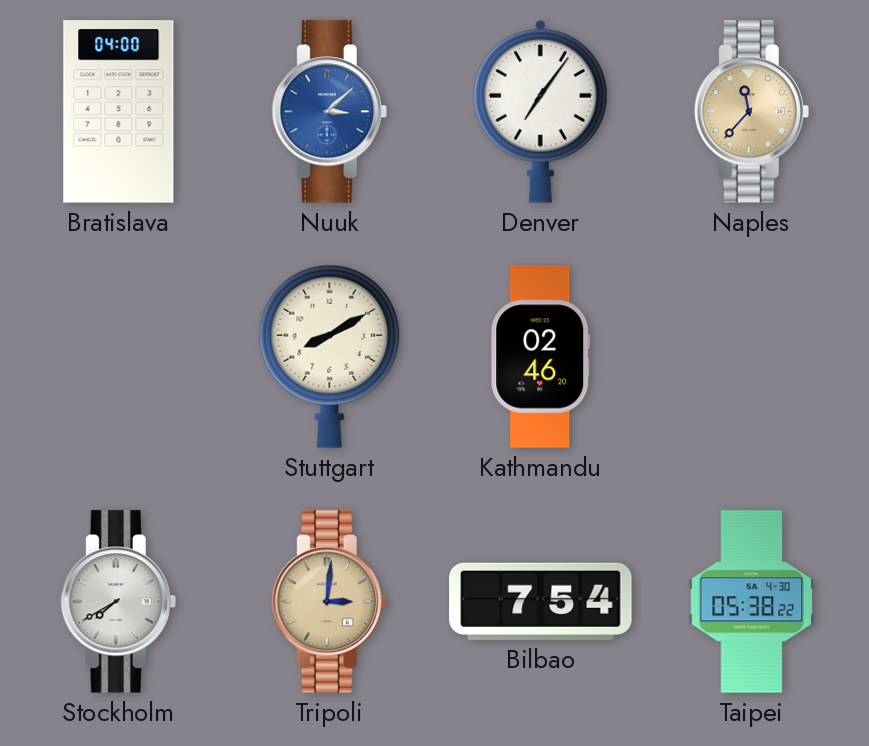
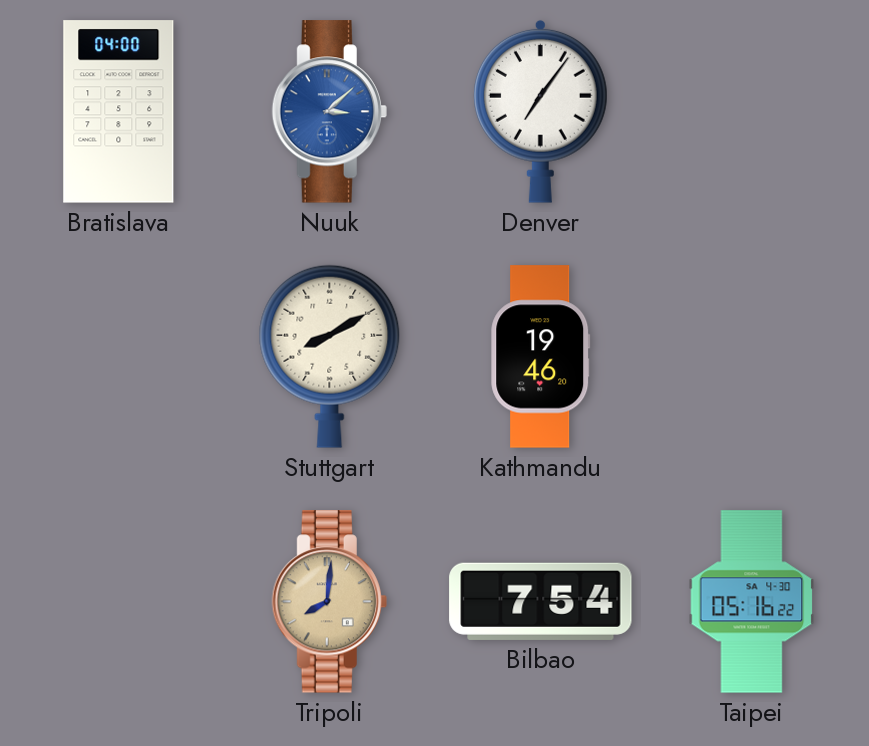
Naples: 11:37 -> none
Kathmandu: 02:46 -> 19:46
Stockholm: 7:40 -> none
Tripoli: 3:01 -> 8:01
Taipei: 05:38 -> 05:16
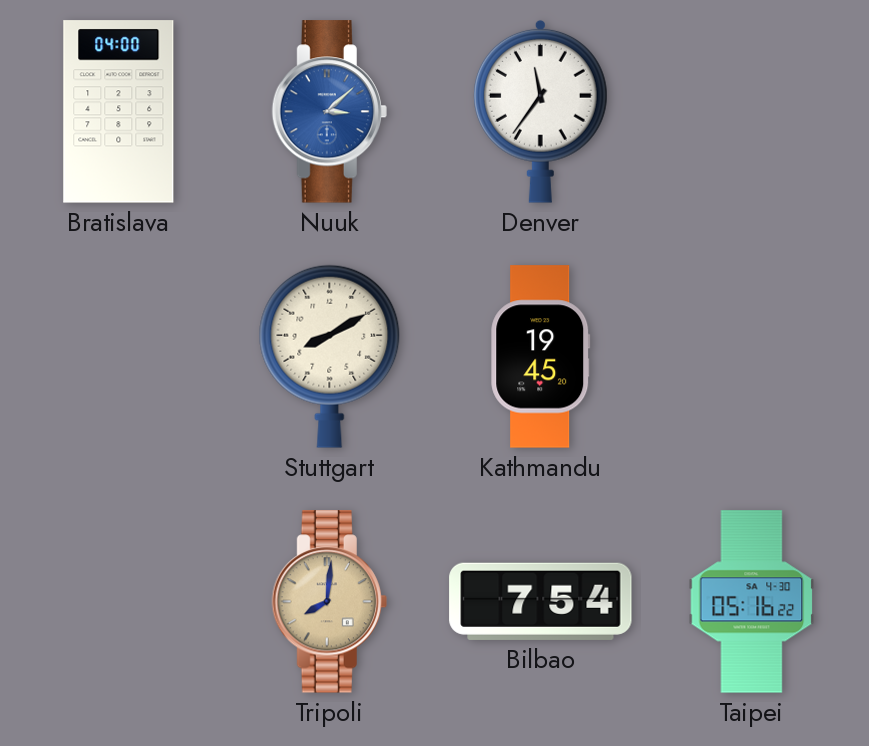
Denver: 7:06 -> 11:36
Kathmandu: 19:46 -> 19:45
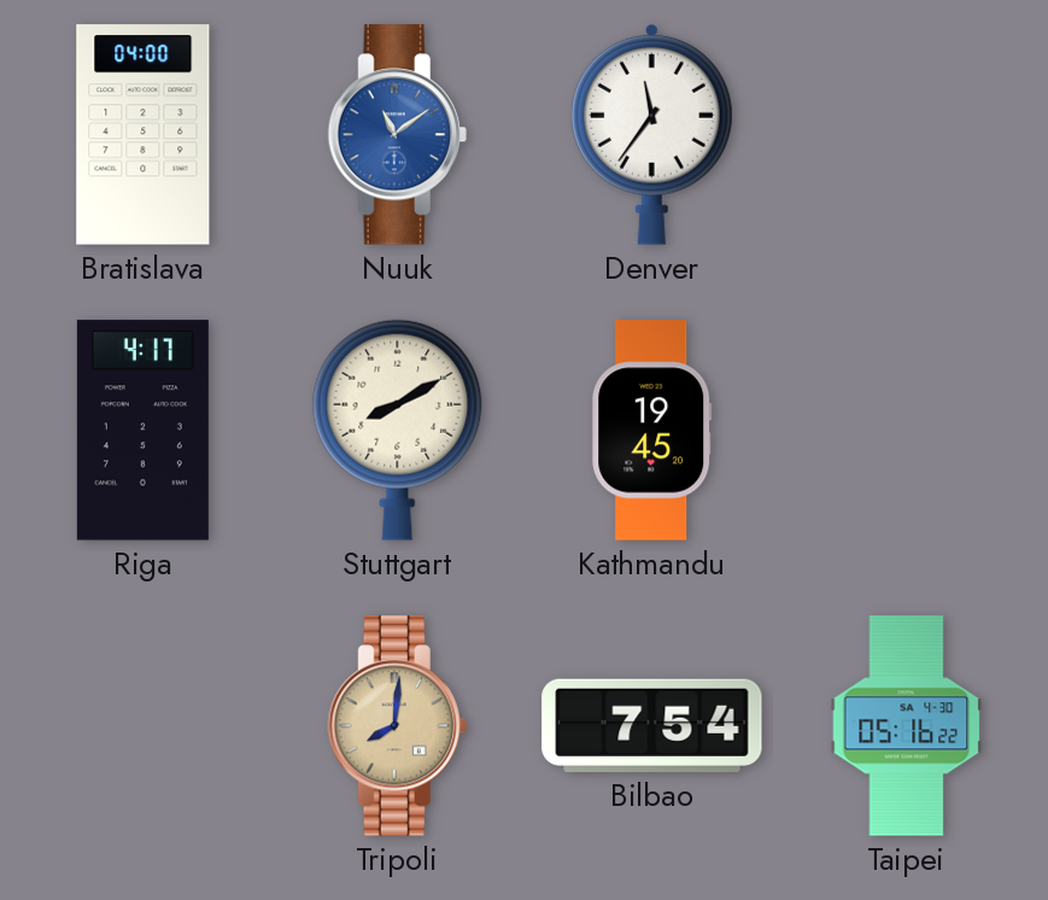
Nuuk: 3:08 -> 11:09
Riga: none -> 4:17
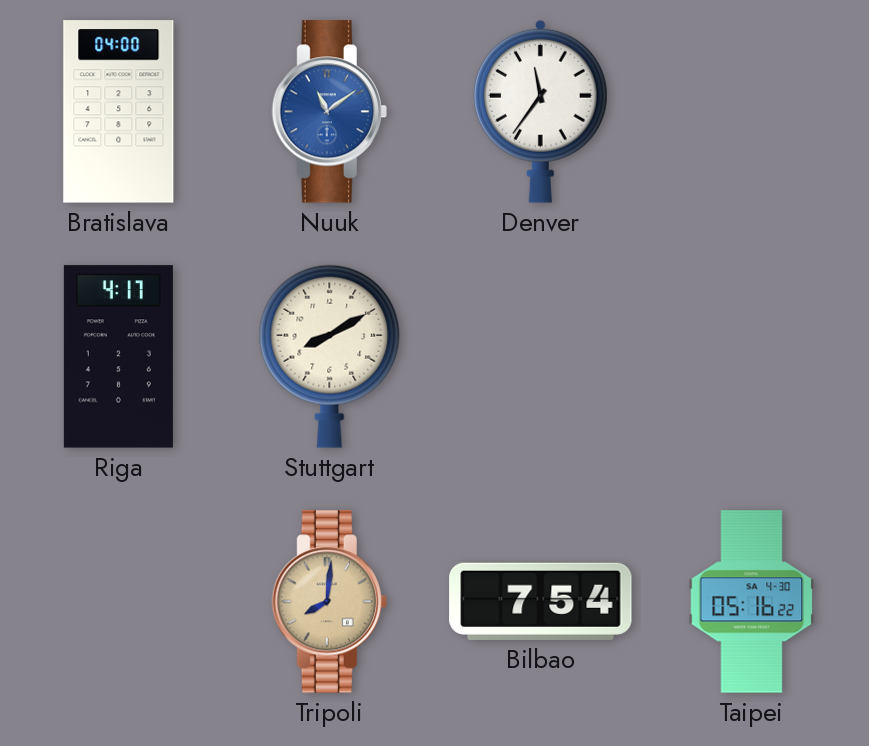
Kathmandu: 19:45 -> none
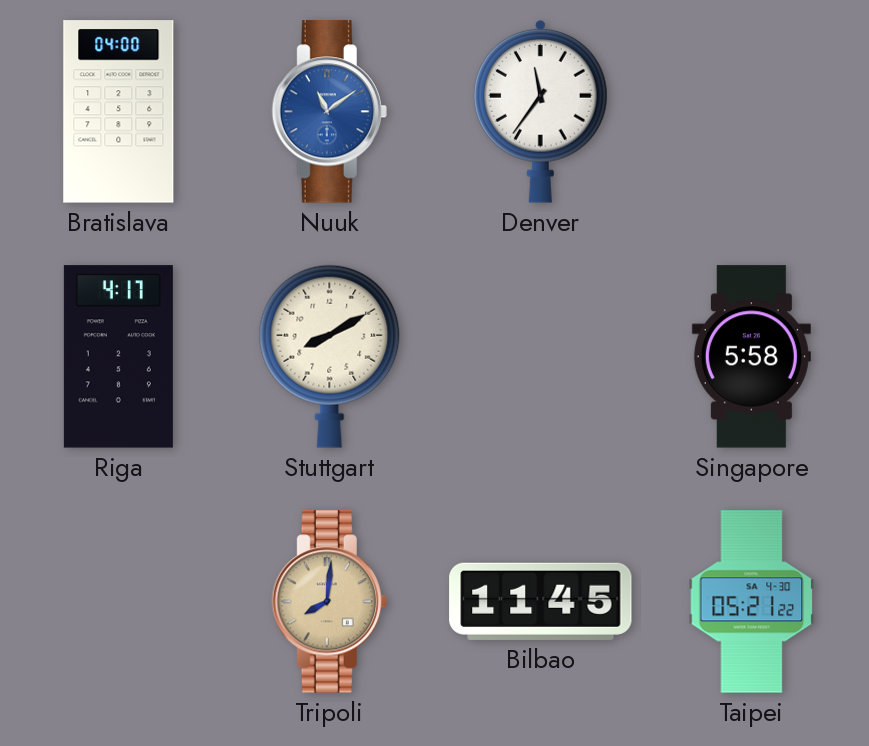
Singapore: none -> 5:58
Bilbao: 7:54 -> 11:45
Taipei: 05:16 -> 05:21
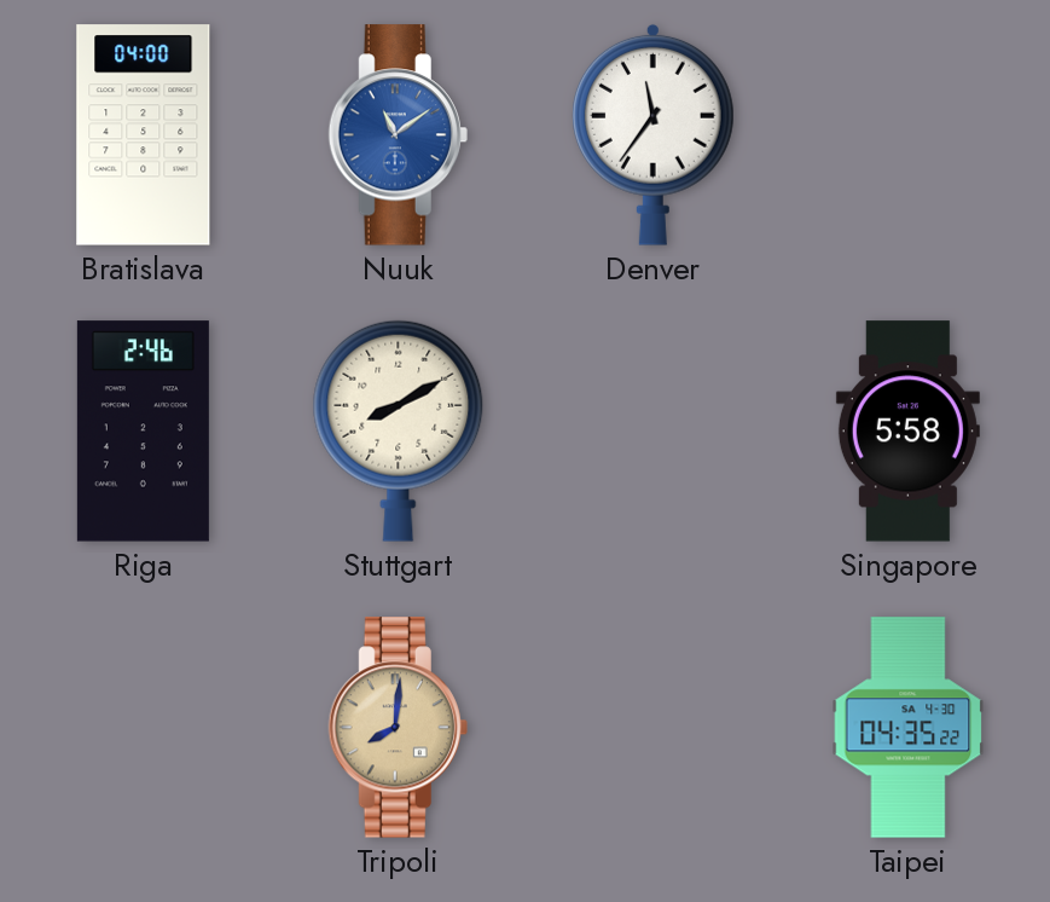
Riga: 4:17 -> 2:46
Bilbao: 11:45 -> none
Taipei: 05:21 -> 04:35
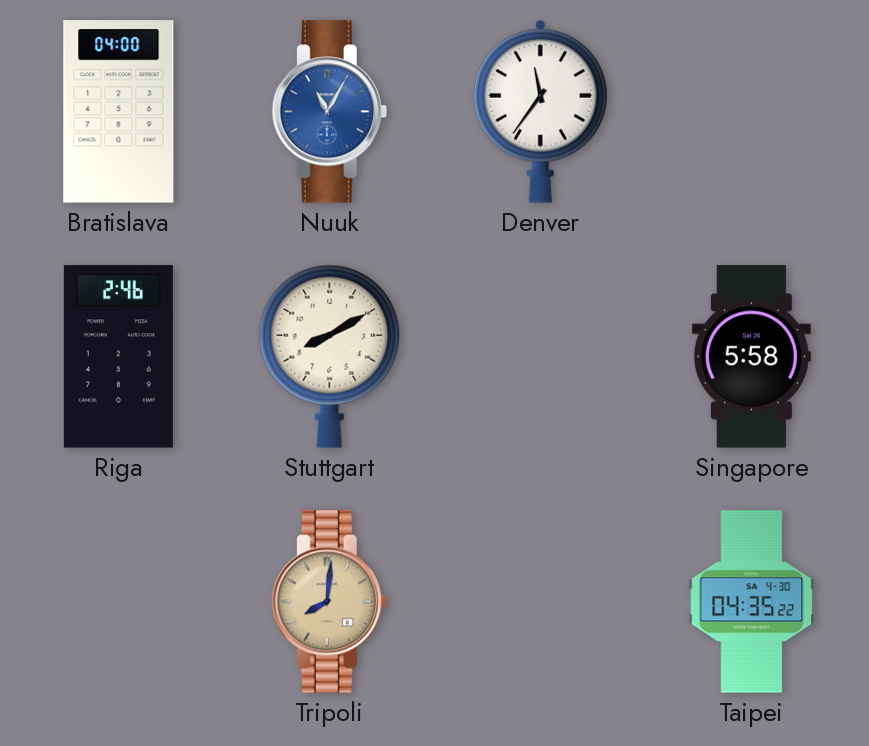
Nuuk: 11:09 -> 11:05
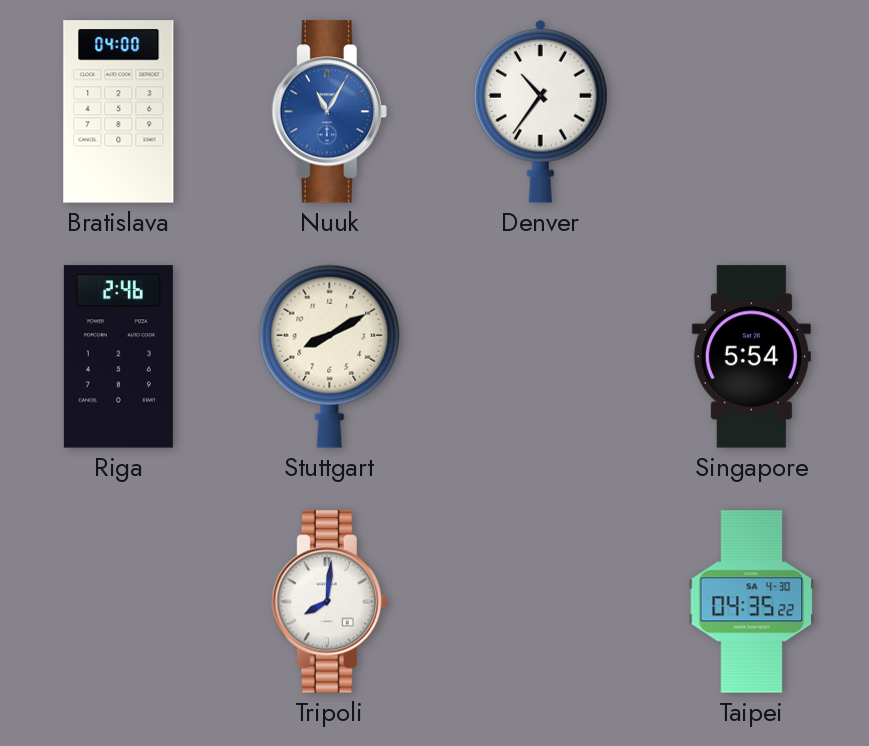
Denver: 11:36 -> 10:36
Singapore: 5:58 -> 5:54
Tripoli dial: champagne -> white
